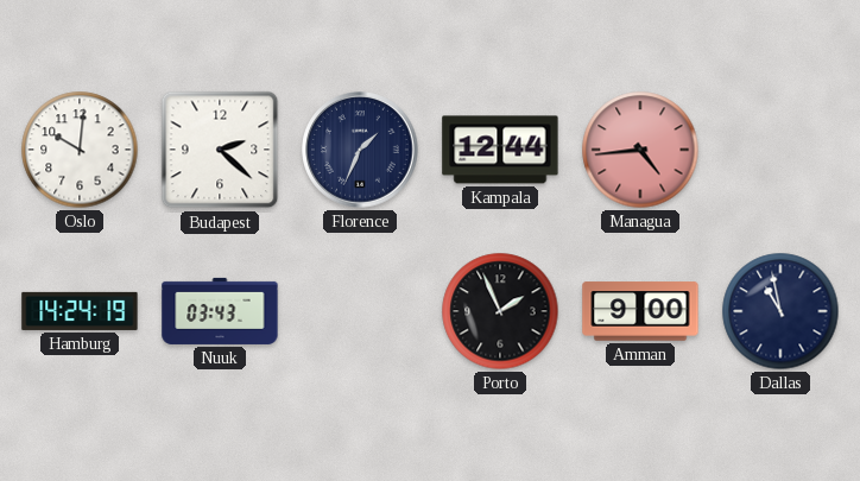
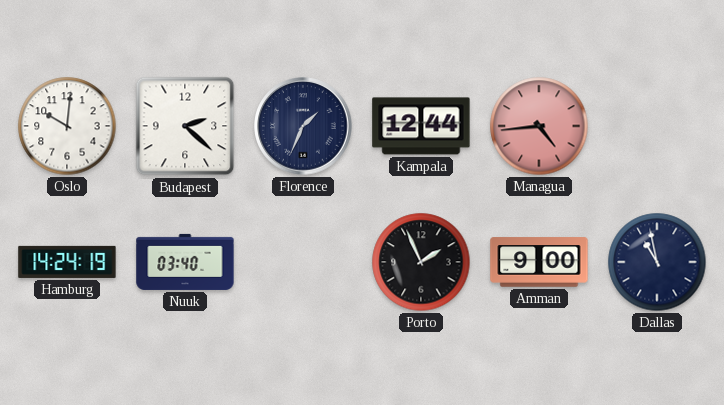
Nuuk: 03:43 -> 03:40
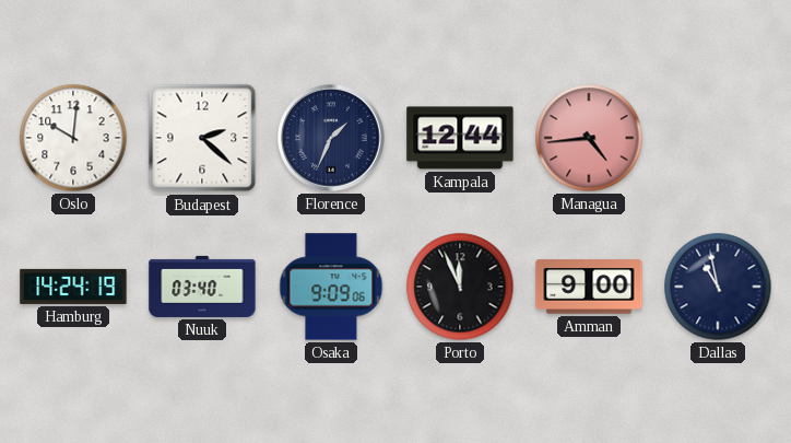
Osaka: none -> 9:09
Porto: 1:56 -> 11:56
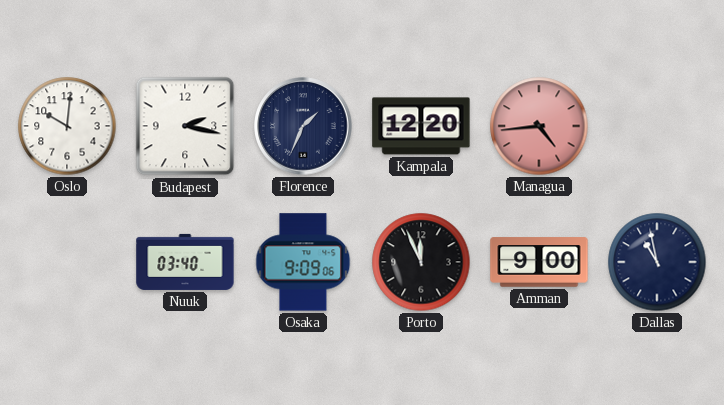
Budapest: 2:22 -> 2:17
Kampala: 12:44 -> 12:20
Hamburg: 14:24 -> none
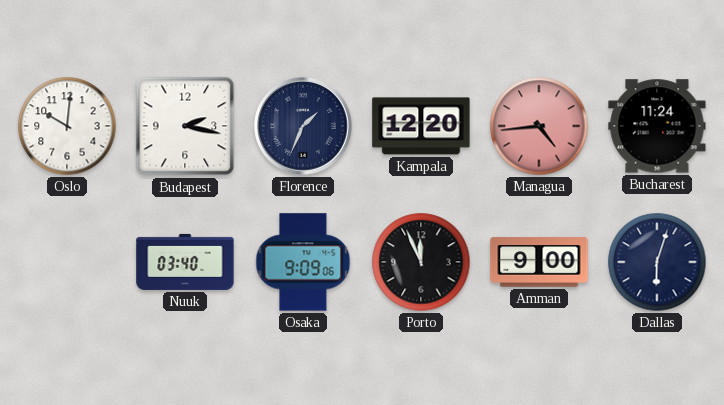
Bucharest: none -> 11:24
Dallas: 10:58 -> 6:03
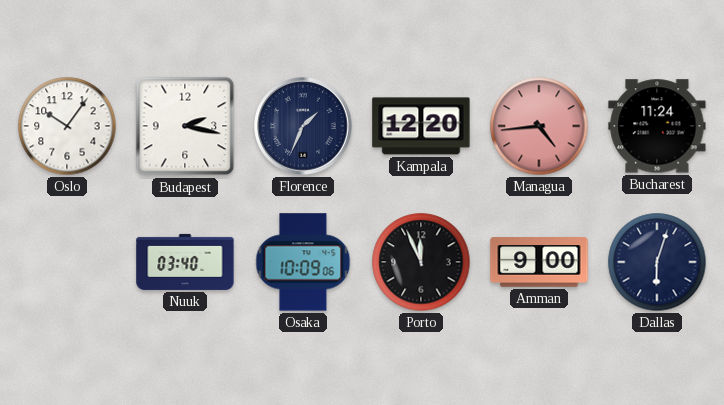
Oslo: 10:01 -> 10:06
Osaka: 9:09 -> 10:09
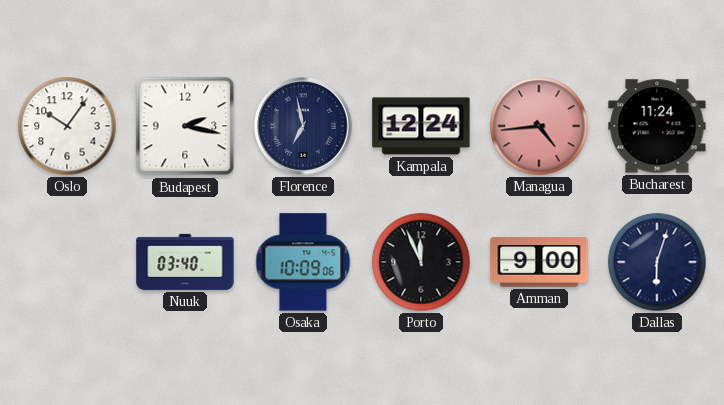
Florence: 1:34 -> 6:58
Kampala: 12:20 -> 12:24
